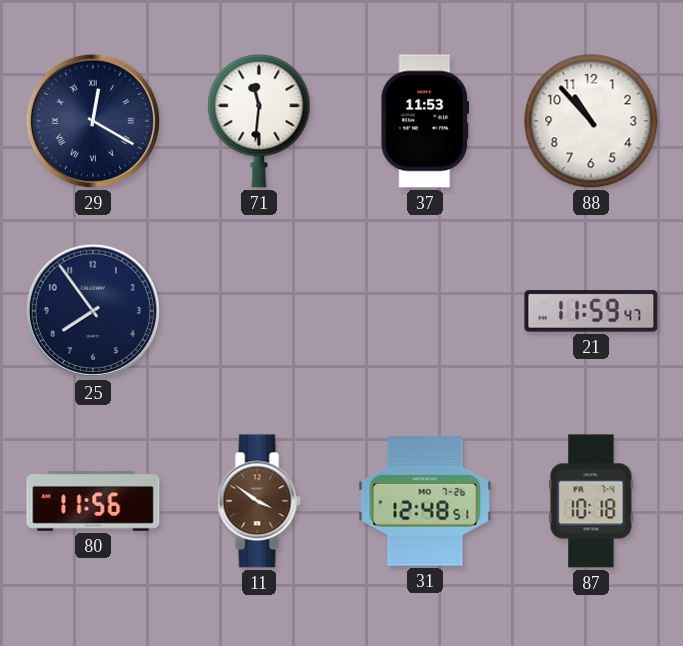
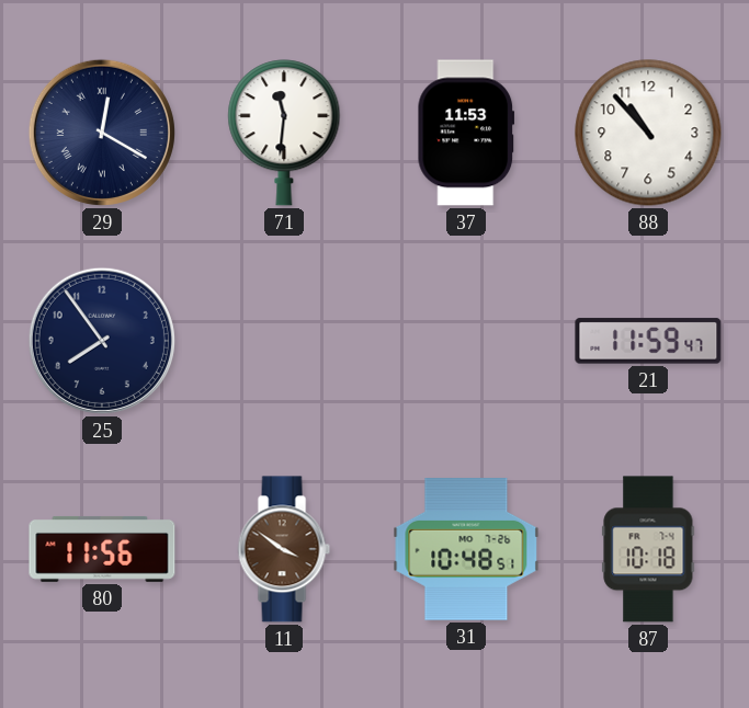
31: 12:48 -> 10:48
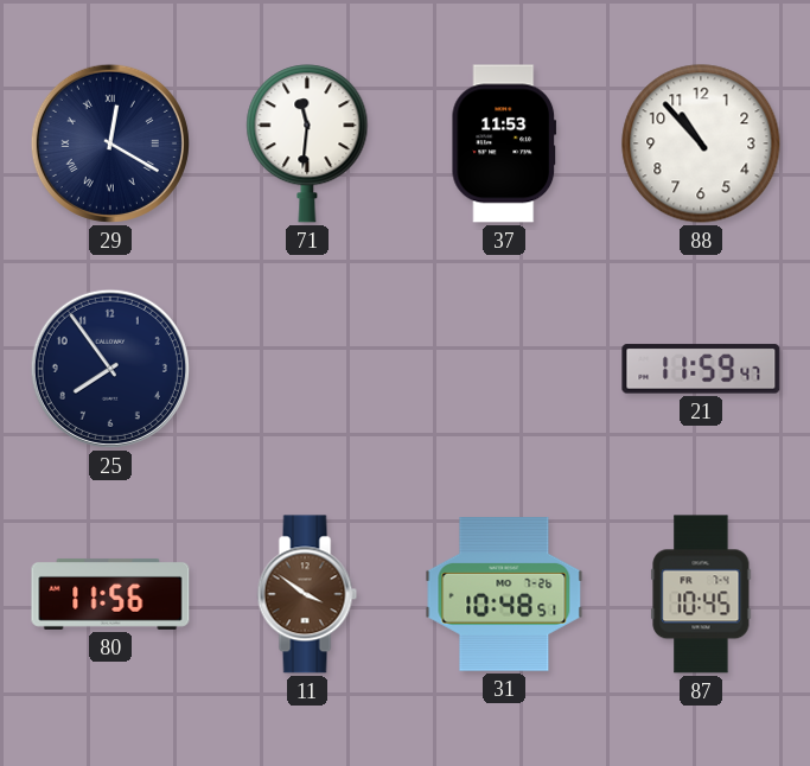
87: 10:18 -> 10:45
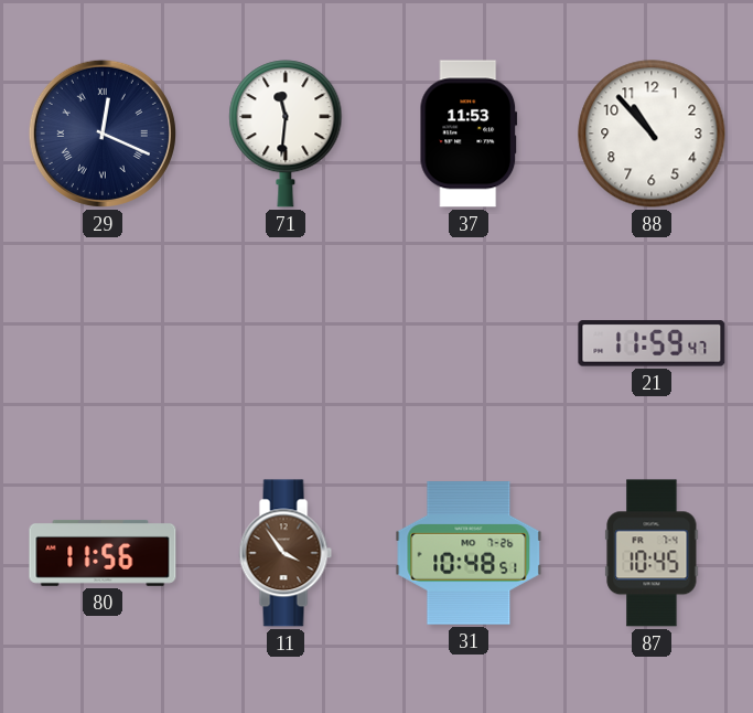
29: 12:20 -> 12:19
25: 7:54 -> none
11: 3:51 -> 3:54
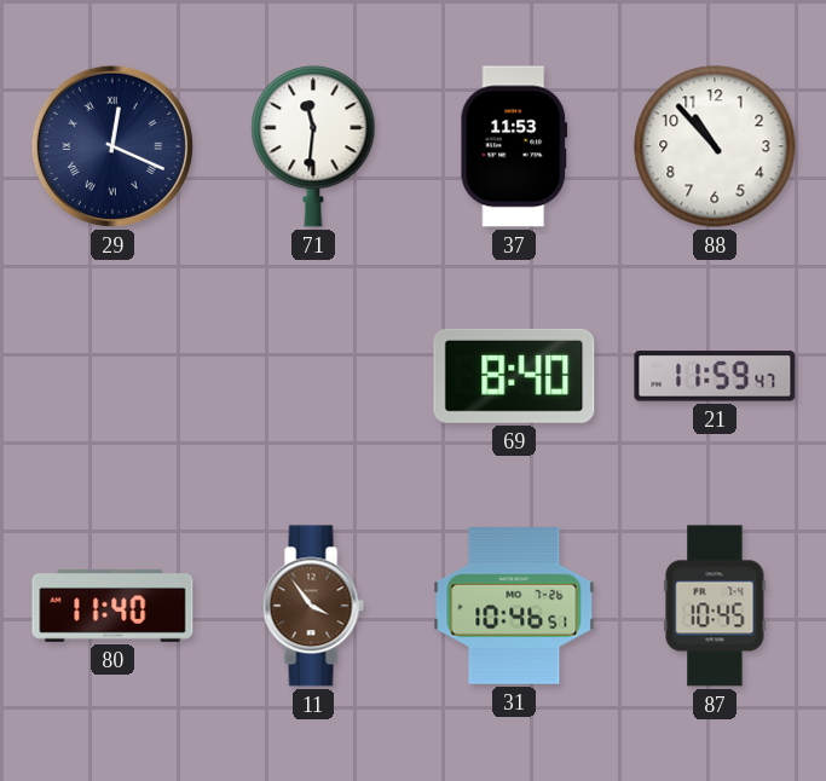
69: none -> 8:40
80: 11:56 -> 11:40
31: 10:48 -> 10:46
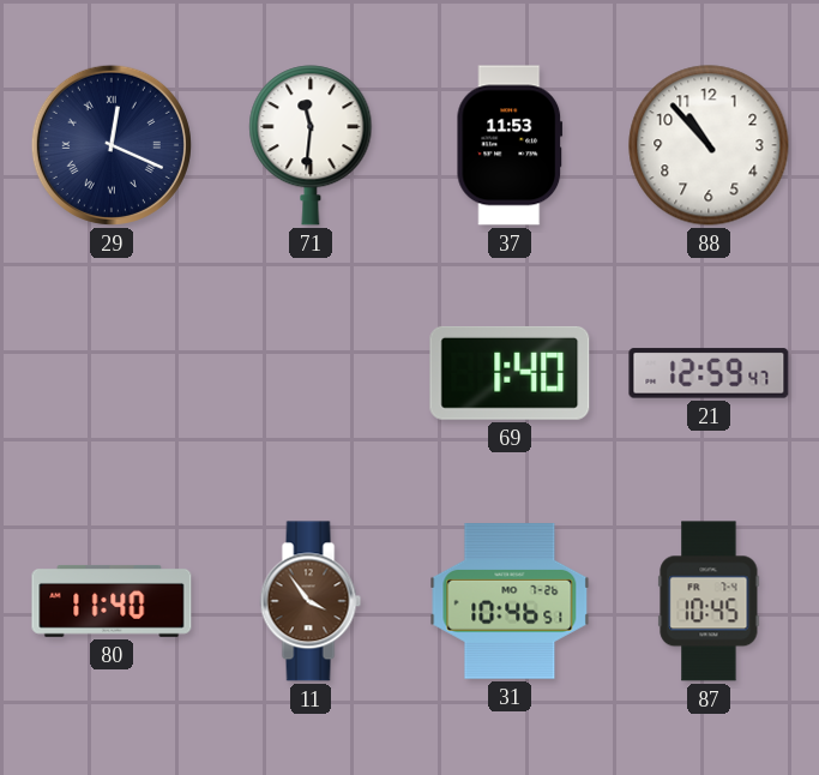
69: 8:40 -> 1:40
21: 11:59 -> 12:59
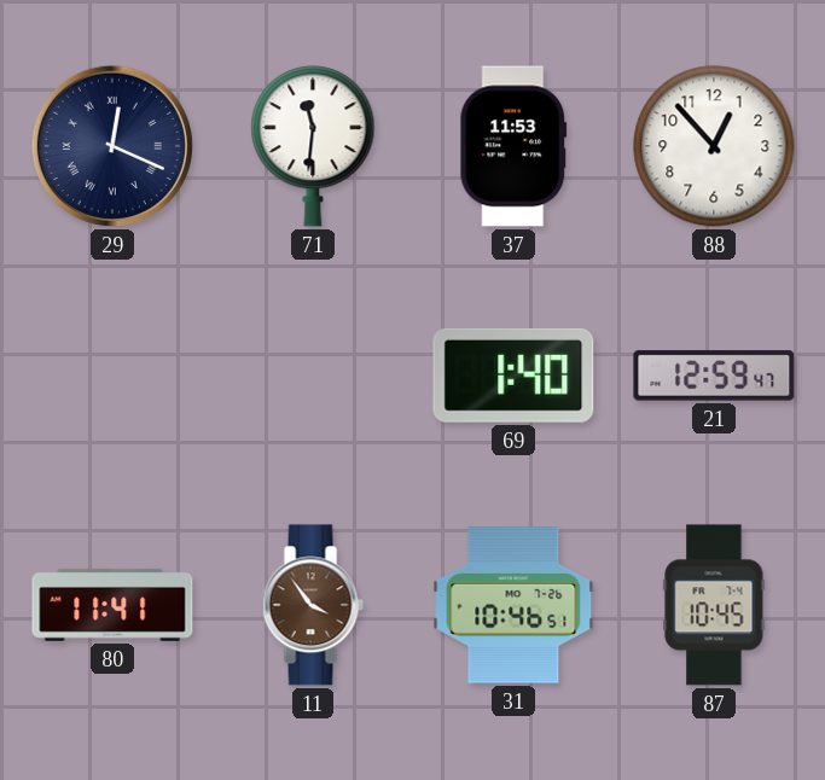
88: 10:53 -> 12:53
80: 11:40 -> 11:41
